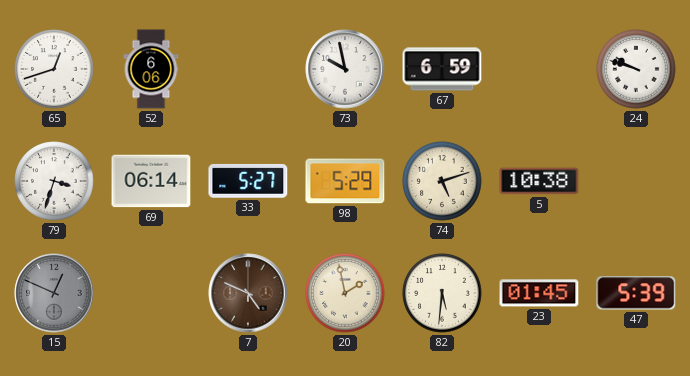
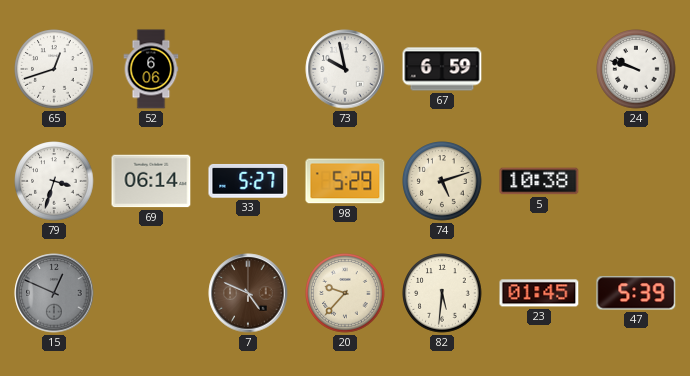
20: 1:58 -> 9:37
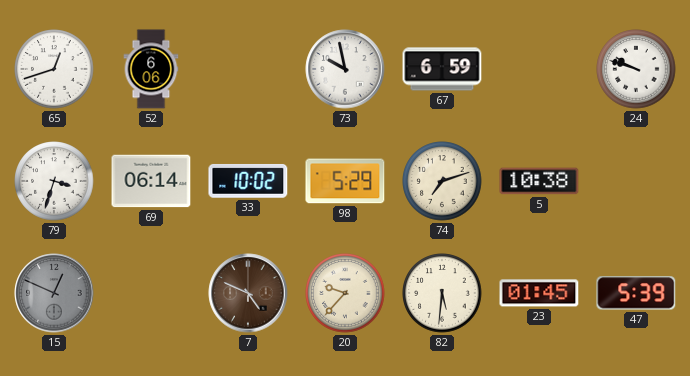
33: 5:27 -> 10:02
74: 5:12 -> 7:12
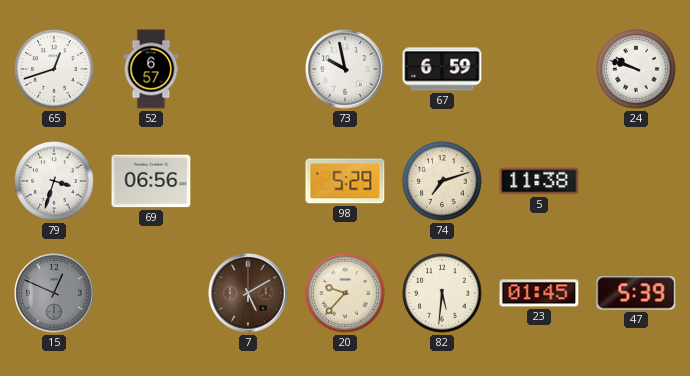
52: 6:06 -> 6:57
69: 06:14 -> 06:56
33: 10:02 -> none
5: 10:38 -> 11:38
7: 4:49 -> 5:10
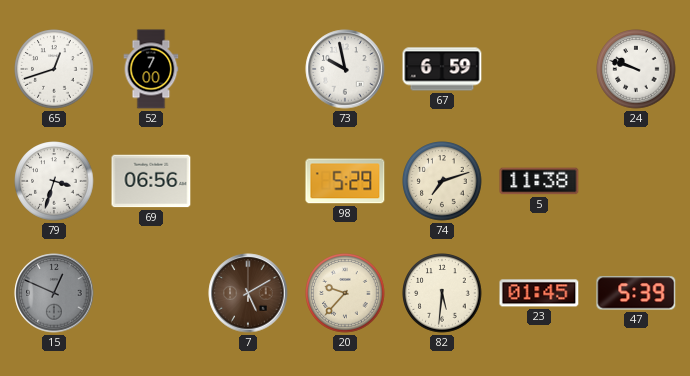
52: 6:57 -> 7:00
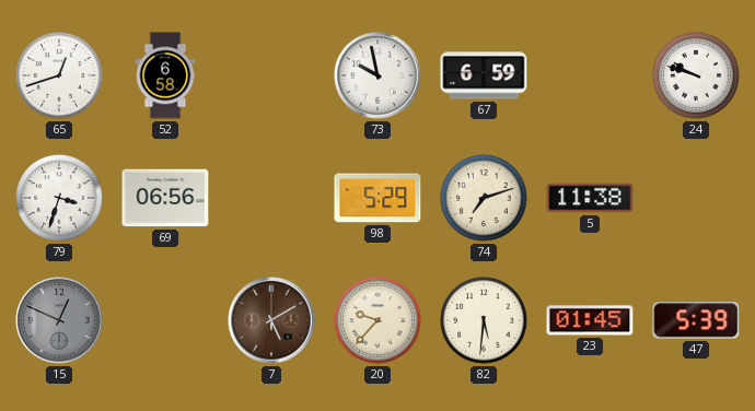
52: 7:00 -> 6:58
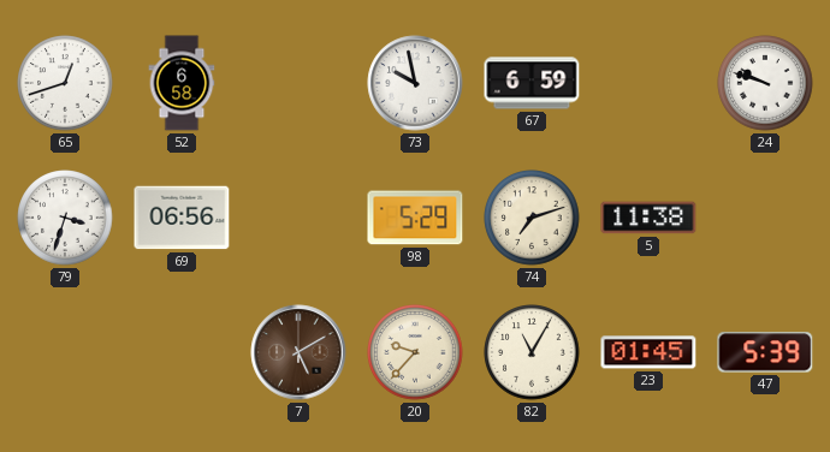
15: 12:49 -> none
82: 5:31 -> 11:05
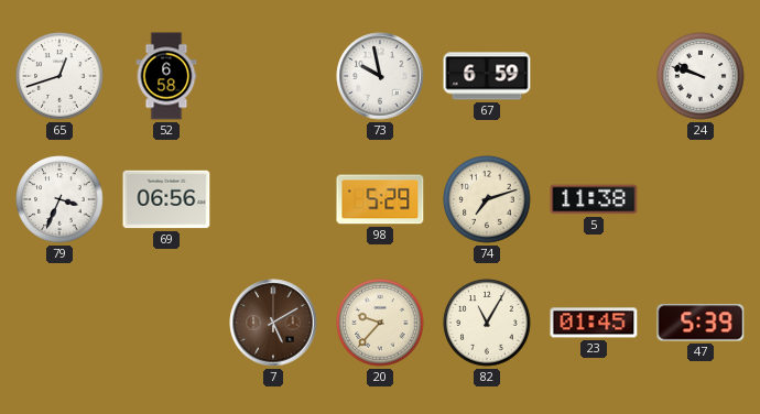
79: 3:33 -> 3:34
